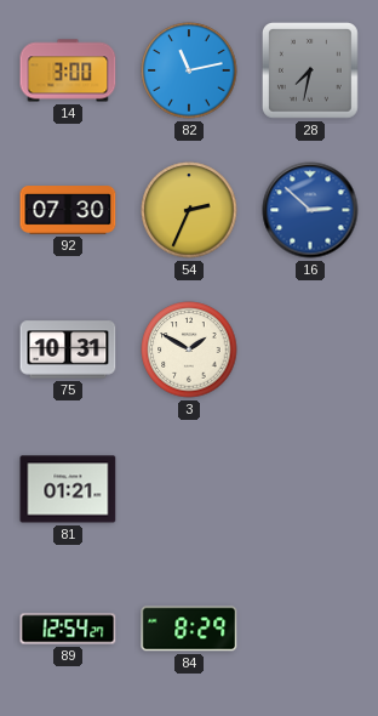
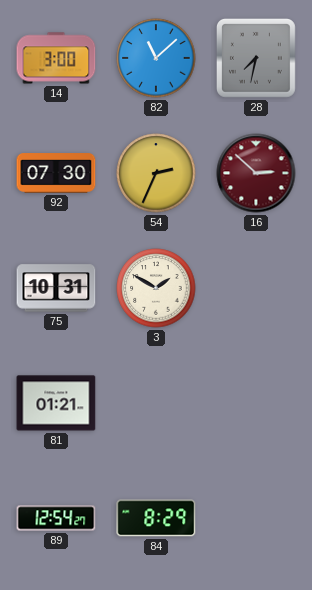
82: 11:13 -> 11:08
16 dial: blue -> burgundy
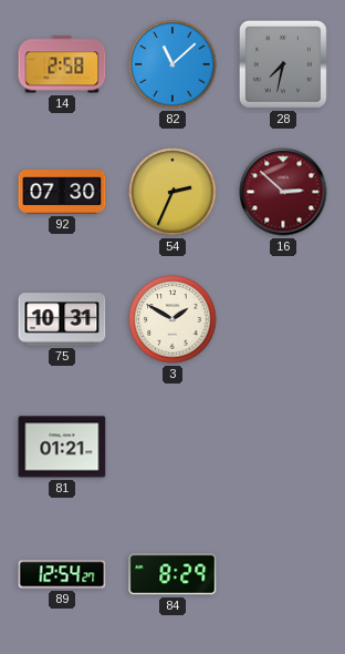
14: 3:00 -> 2:58
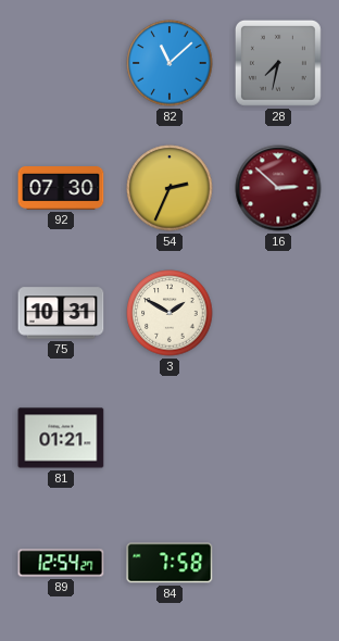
14: 2:58 -> none
84: 8:29 -> 7:58
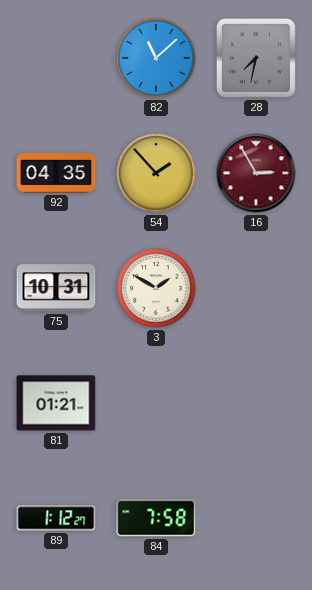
92: 07:30 -> 04:35
54: 2:34 -> 1:53
16: 2:52 -> 2:55
89: 12:54 -> 1:12
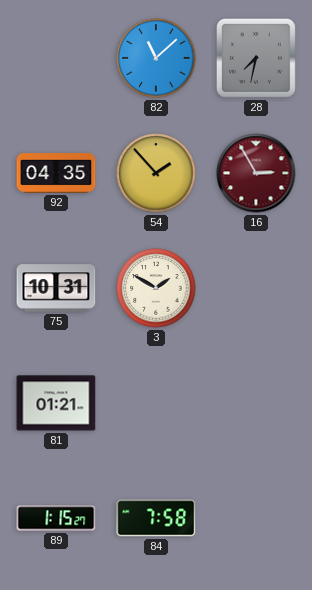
89: 1:12 -> 1:15
